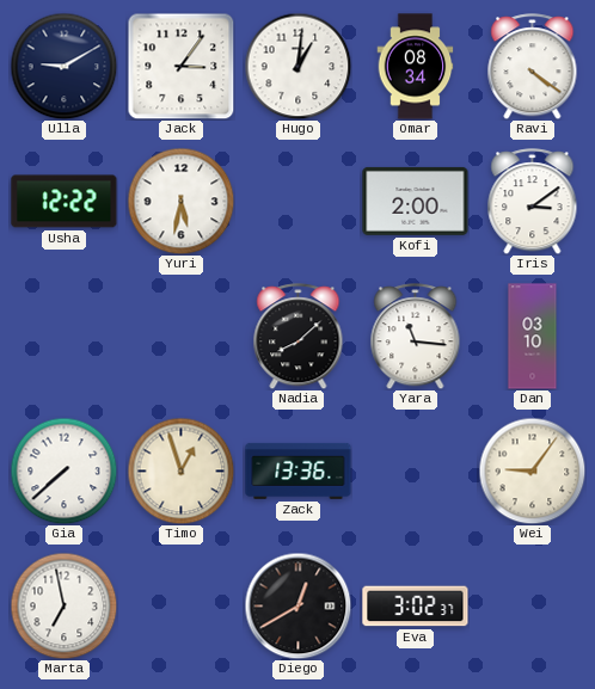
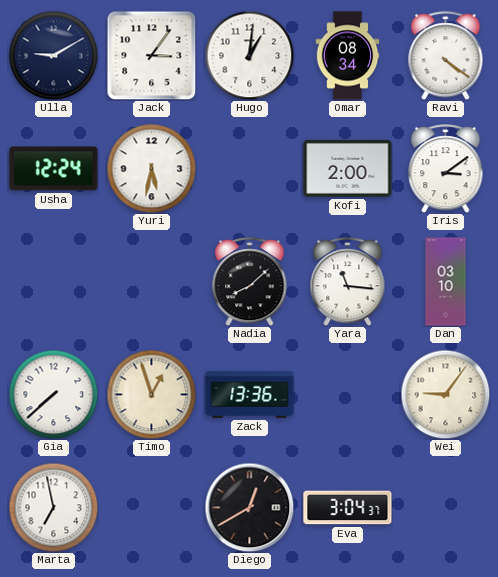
Usha: 12:22 -> 12:24
Eva: 3:02 -> 3:04
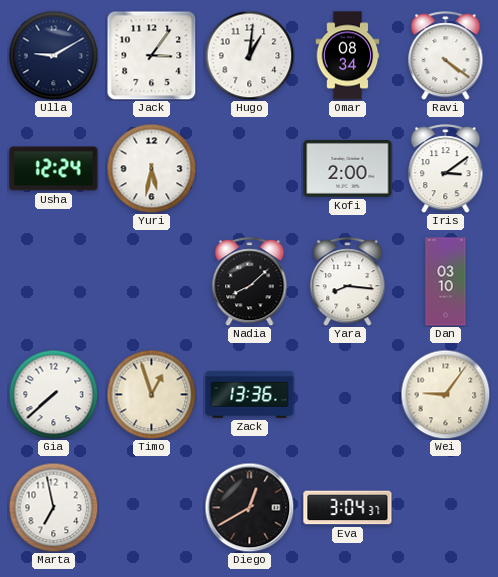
Yara: 11:16 -> 8:16
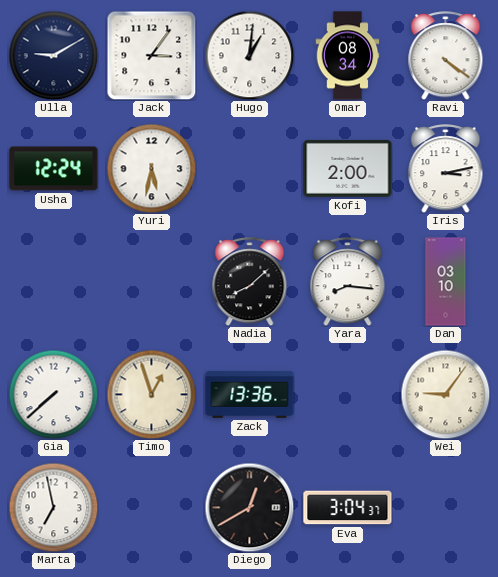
Iris: 3:09 -> 3:13
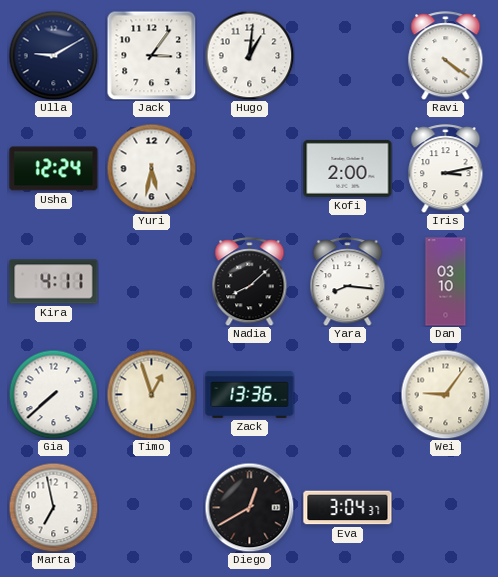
Omar: 08:34 -> none
Kira: none -> 4:11
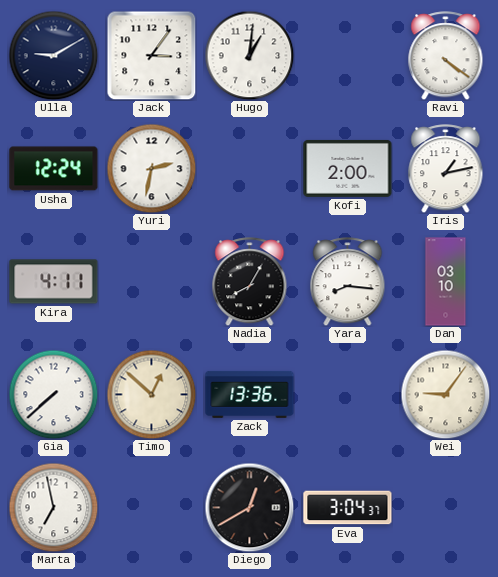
Yuri: 5:32 -> 2:32
Iris: 3:13 -> 1:13
Nadia: 8:08 -> 8:05
Timo: 12:57 -> 12:52
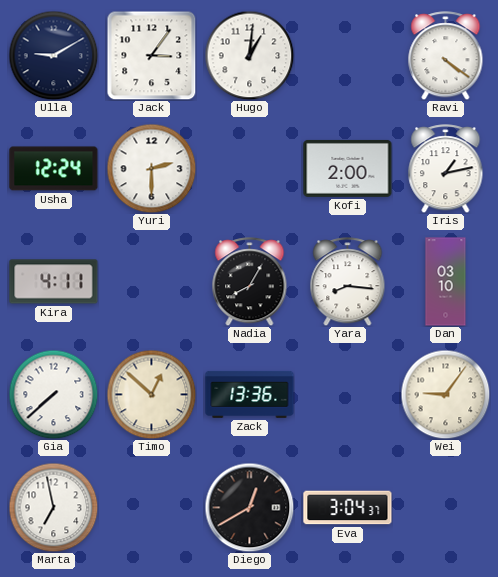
Yuri: 2:32 -> 2:30
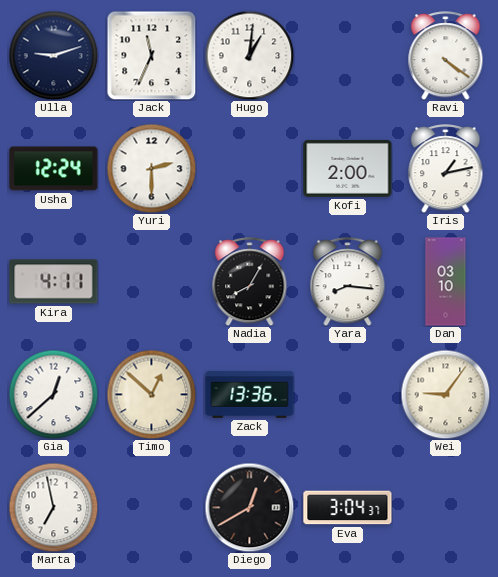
Ulla: 9:10 -> 9:12
Jack: 3:06 -> 11:34
Gia: 7:38 -> 12:38
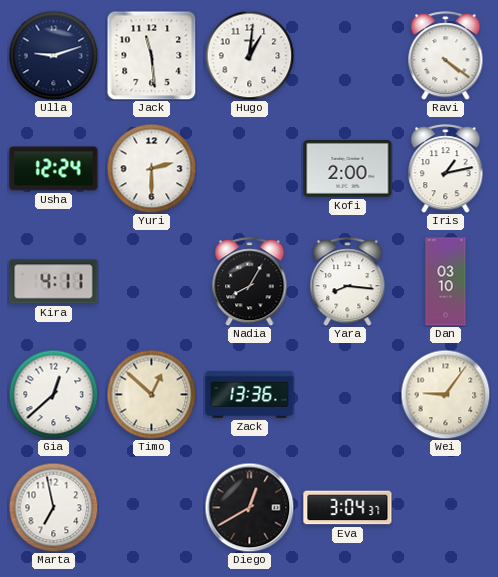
Jack: 11:34 -> 11:29
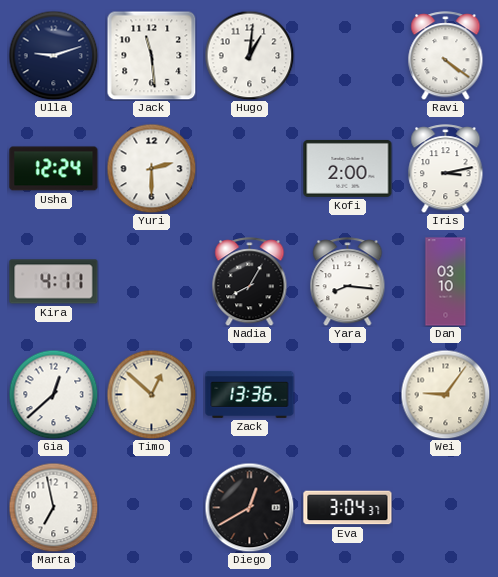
Iris: 1:13 -> 3:13
